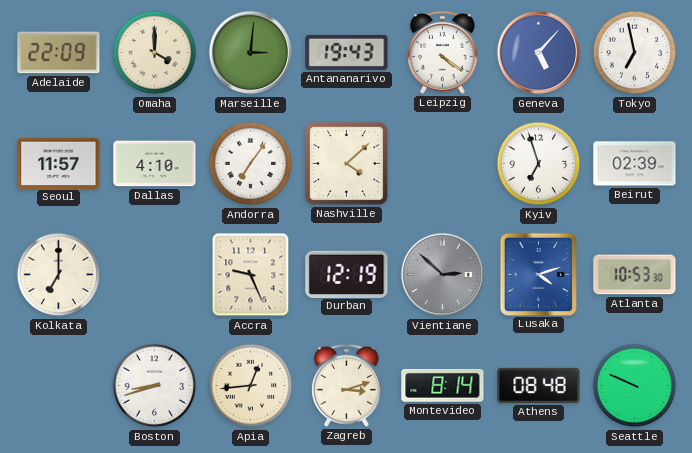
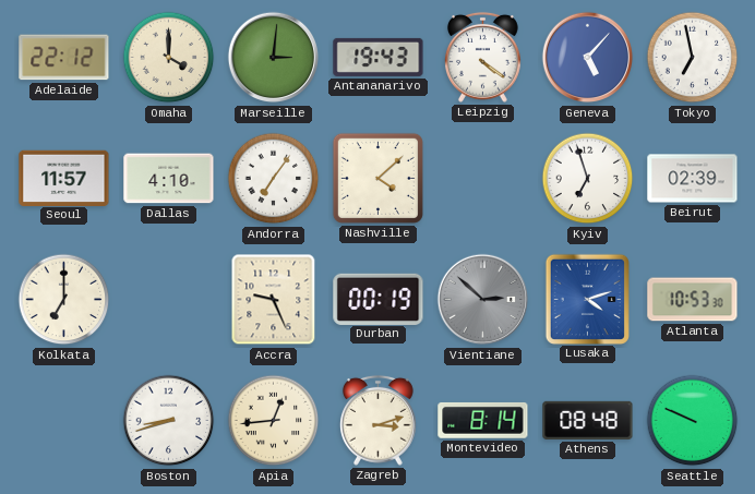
Adelaide: 22:09 -> 22:12
Durban: 12:19 -> 00:19
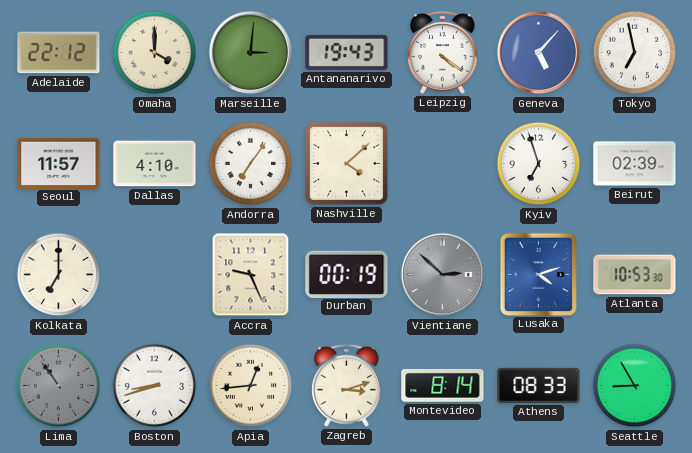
Lima: none -> 10:54
Athens: 08:48 -> 08:33
Seattle: 9:49 -> 8:55
